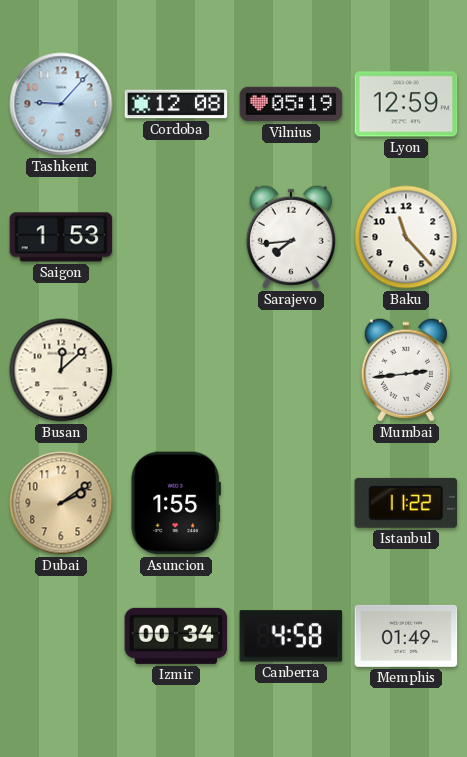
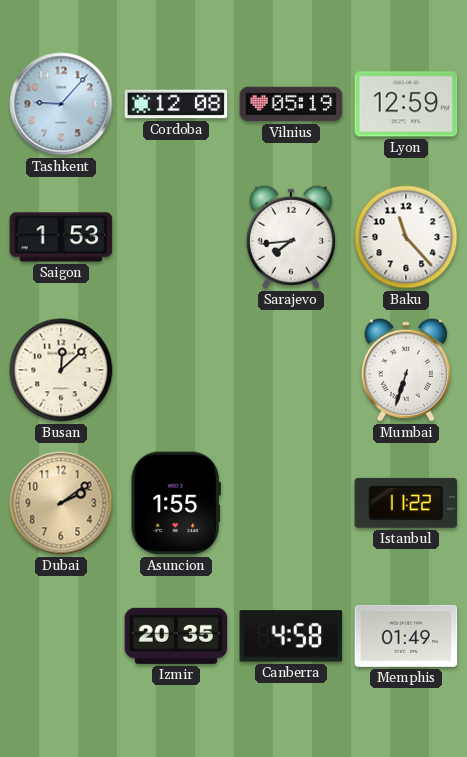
Mumbai: 2:44 -> 6:33
Izmir: 00:34 -> 20:35
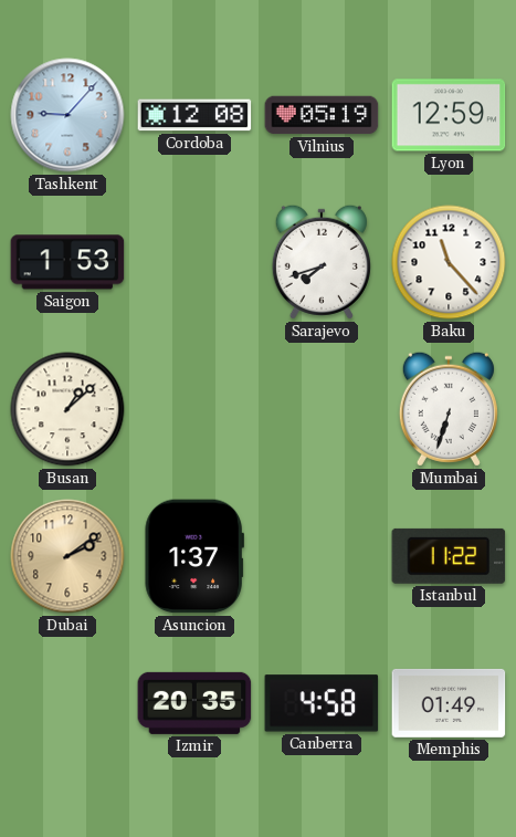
Sarajevo: 7:44 -> 7:42
Busan: 12:08 -> 1:08
Asuncion: 1:55 -> 1:37
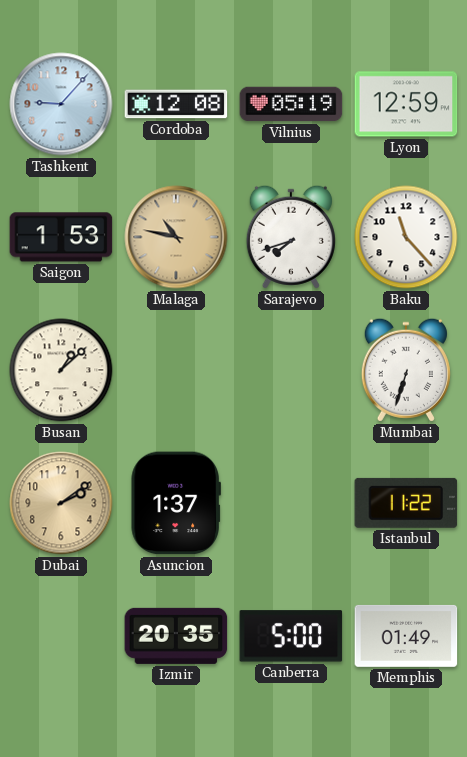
Malaga: none -> 10:47
Canberra: 4:58 -> 5:00
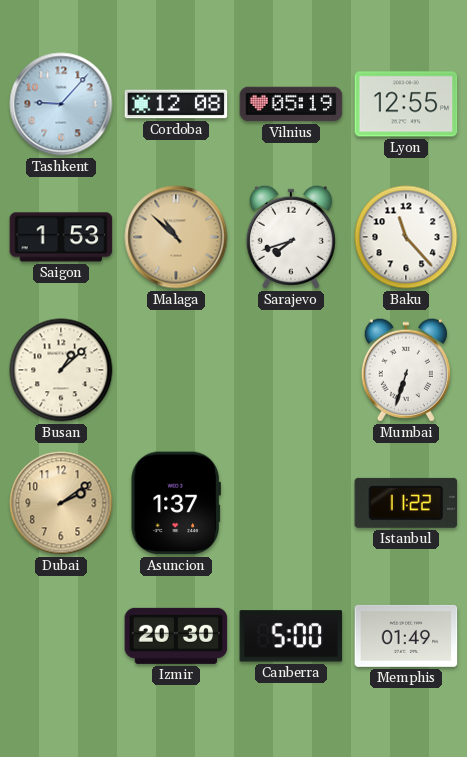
Lyon: 12:59 -> 12:55
Malaga: 10:47 -> 10:52
Izmir: 20:35 -> 20:30
